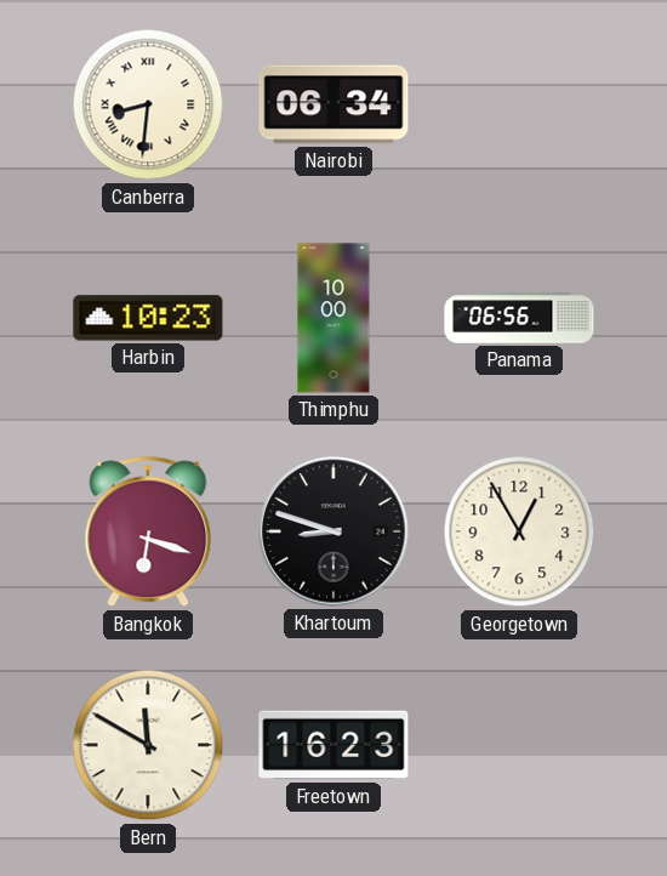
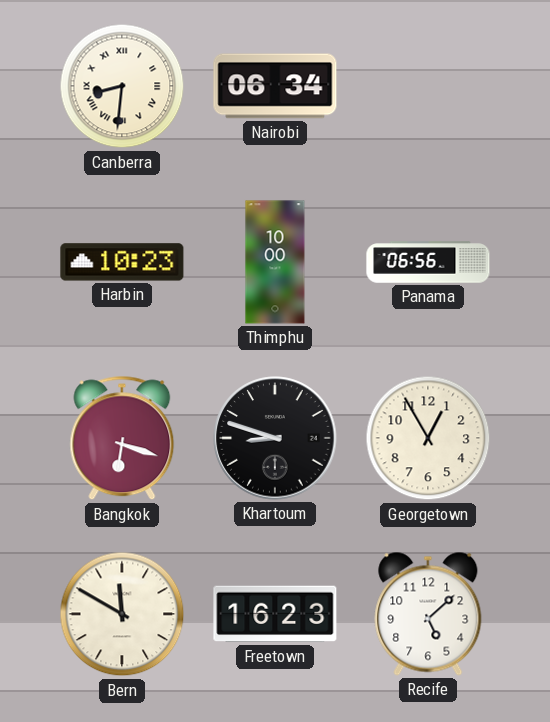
Recife: none -> 5:08
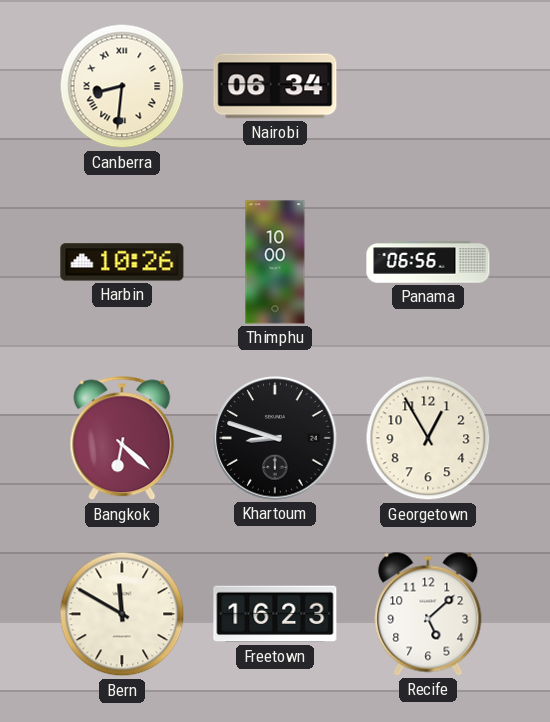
Harbin: 10:23 -> 10:26
Bangkok: 6:18 -> 6:22
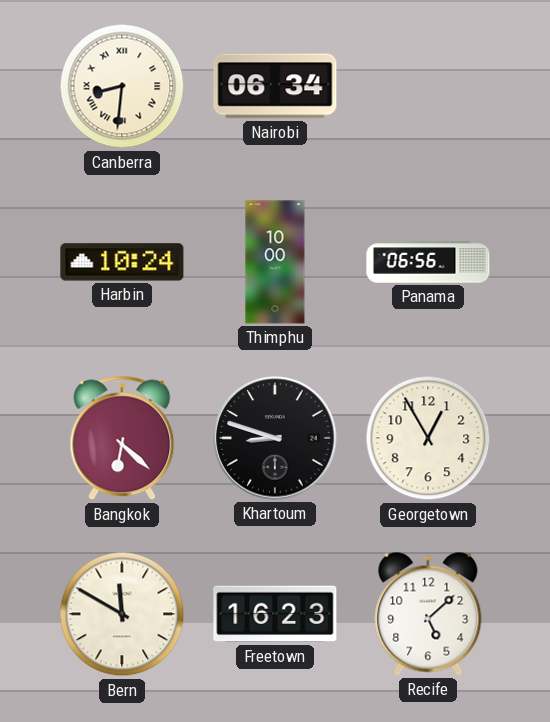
Harbin: 10:26 -> 10:24
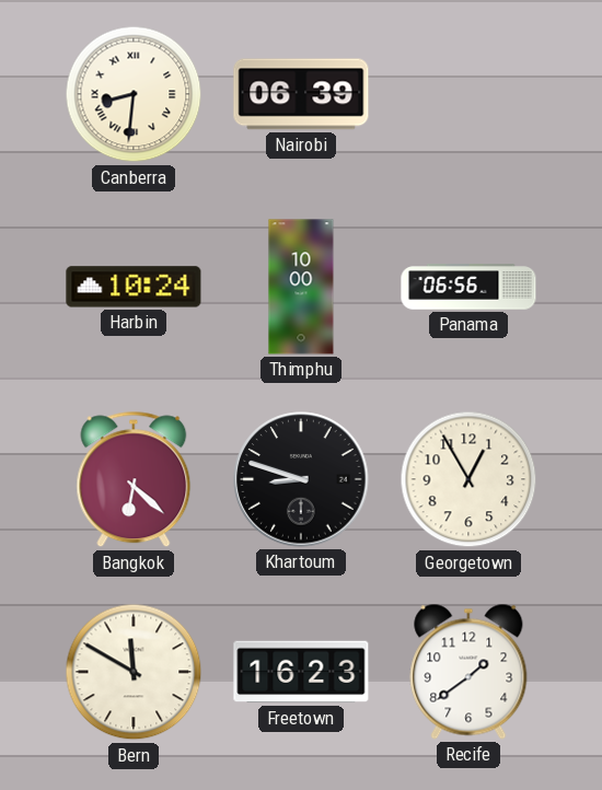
Nairobi: 06:34 -> 06:39
Recife: 5:08 -> 1:39
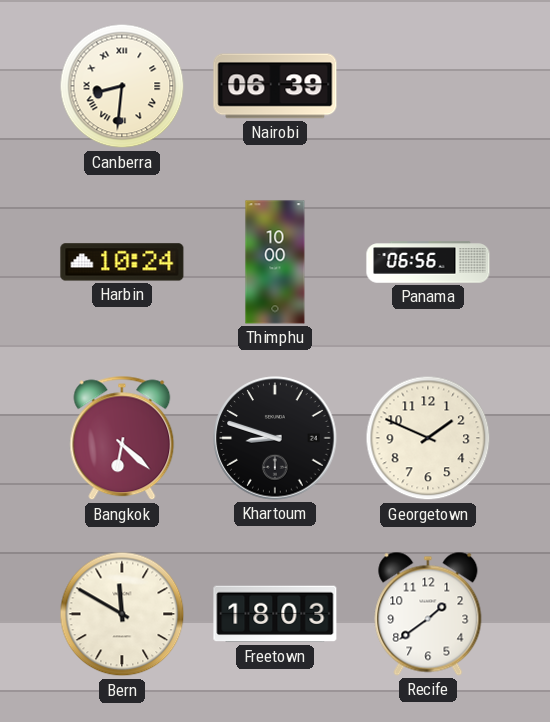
Georgetown: 12:55 -> 1:49
Freetown: 16:23 -> 18:03
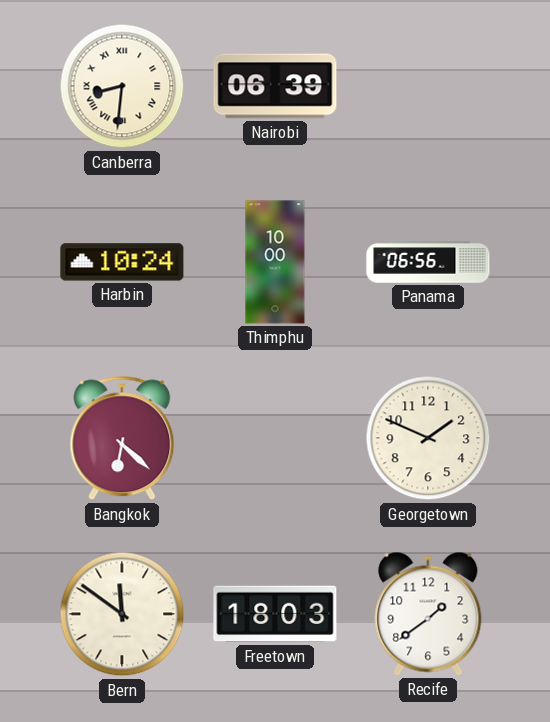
Khartoum: 8:48 -> none
Bern: 11:50 -> 11:51
